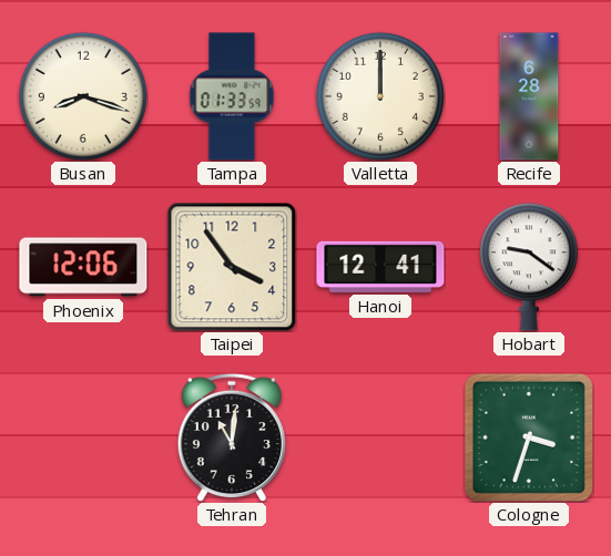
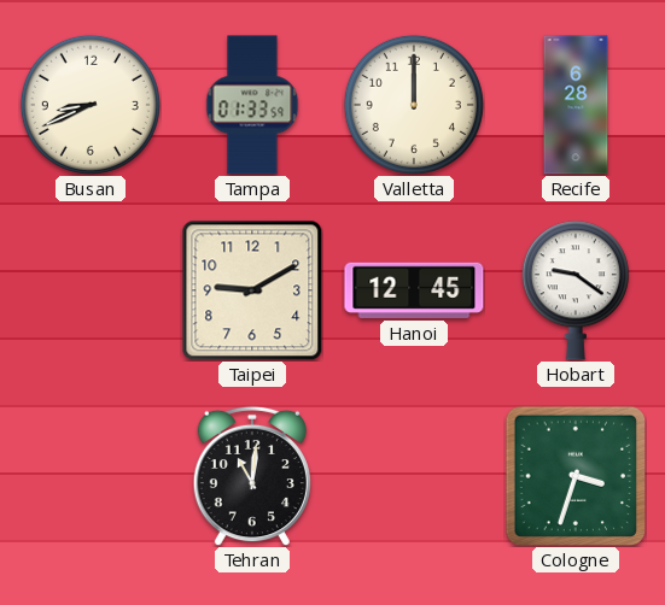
Busan: 8:18 -> 8:41
Phoenix: 12:06 -> none
Taipei: 3:54 -> 9:10
Hanoi: 12:41 -> 12:45
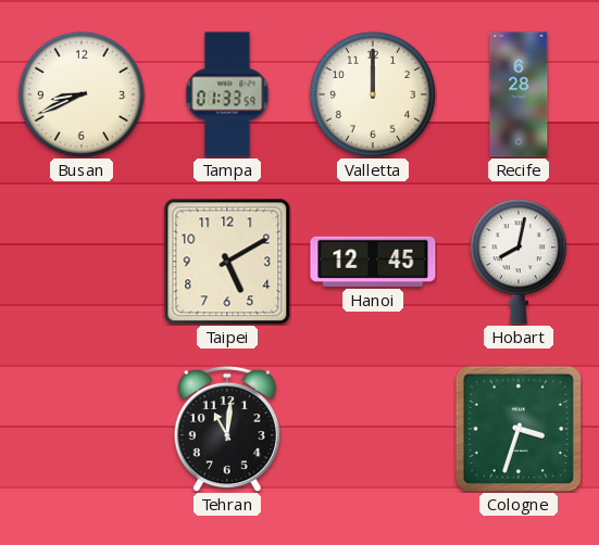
Taipei: 9:10 -> 5:10
Hobart: 9:21 -> 8:02
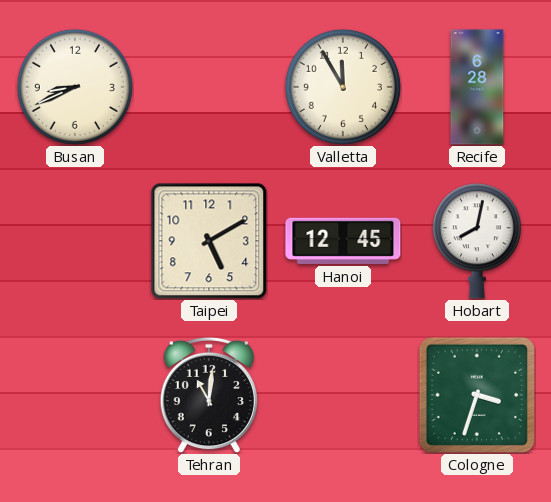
Tampa: 01:33 -> none
Valletta: 12:00 -> 11:55
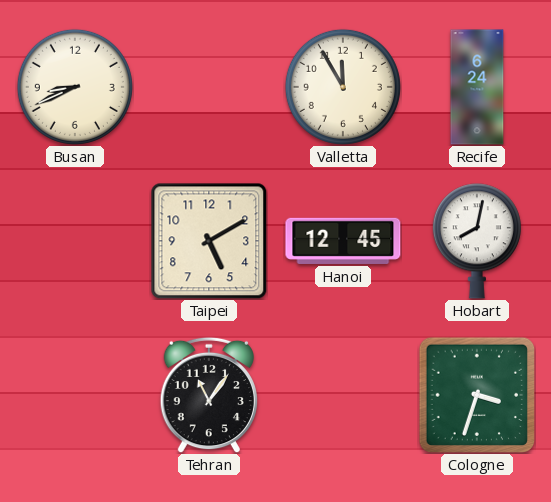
Recife: 6:28 -> 6:24
Tehran: 11:01 -> 11:06
